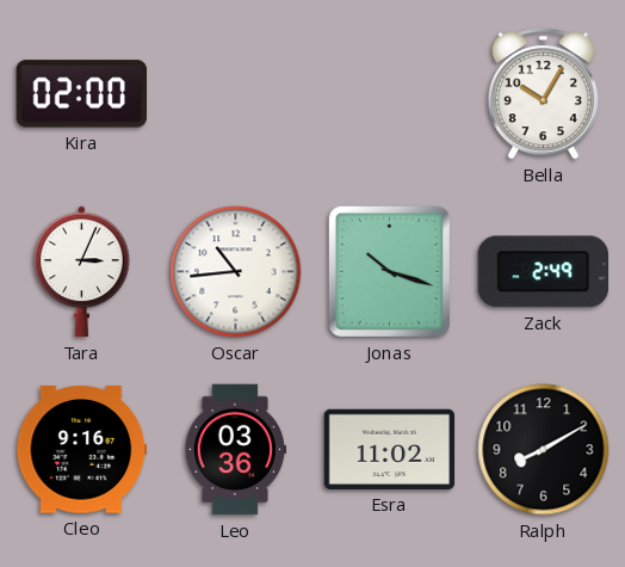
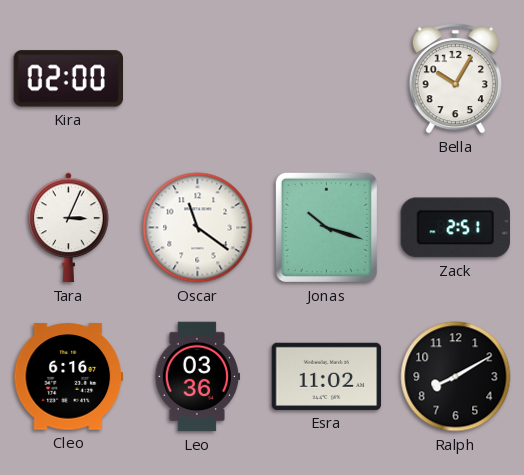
Oscar: 10:44 -> 11:21
Zack: 2:49 -> 2:51
Cleo: 9:16 -> 6:16
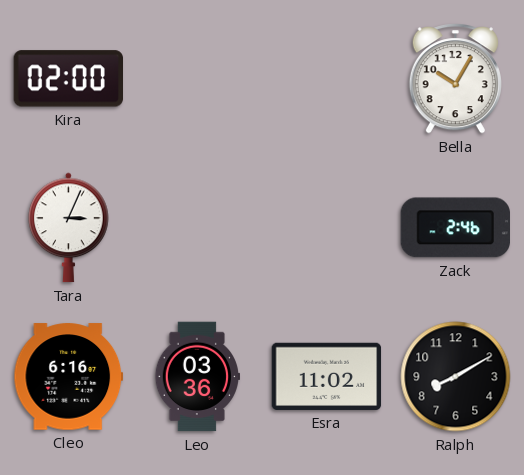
Oscar: 11:21 -> none
Jonas: 10:18 -> none
Zack: 2:51 -> 2:46
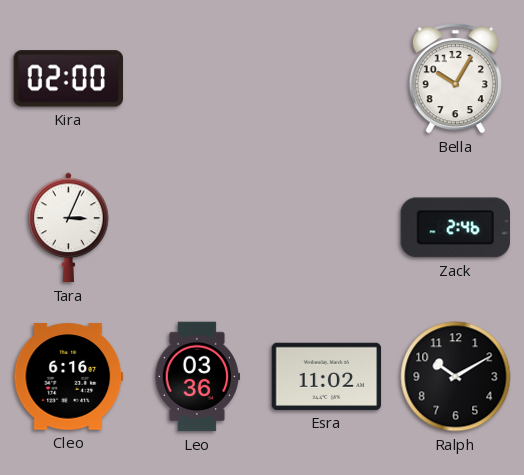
Ralph: 8:10 -> 10:10
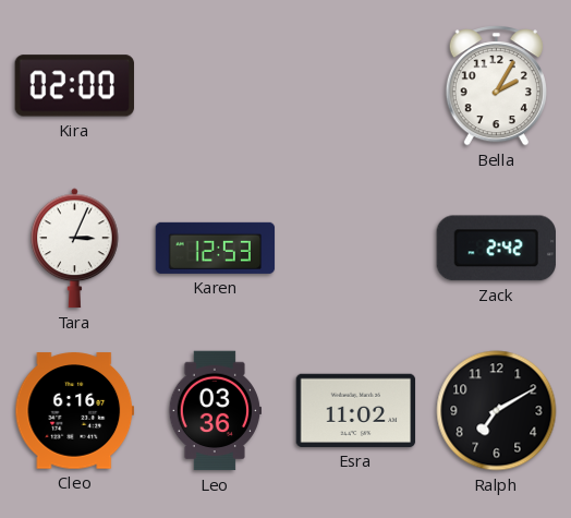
Bella: 10:05 -> 2:05
Karen: none -> 12:53
Zack: 2:46 -> 2:42
Ralph: 10:10 -> 7:10
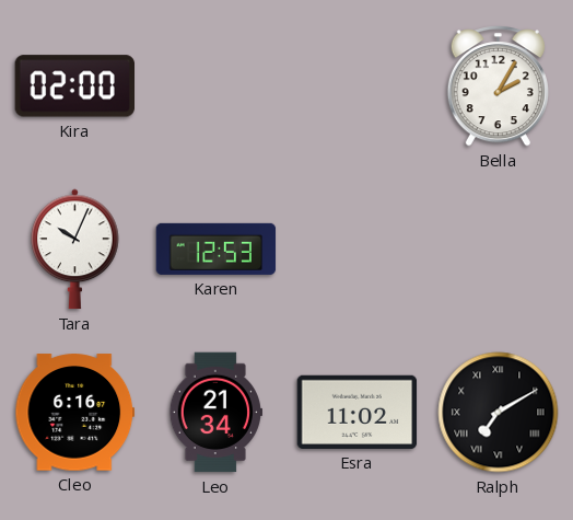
Tara: 3:04 -> 10:04
Zack: 2:42 -> none
Leo: 03:36 -> 21:34
Ralph numerals: Arabic -> Roman
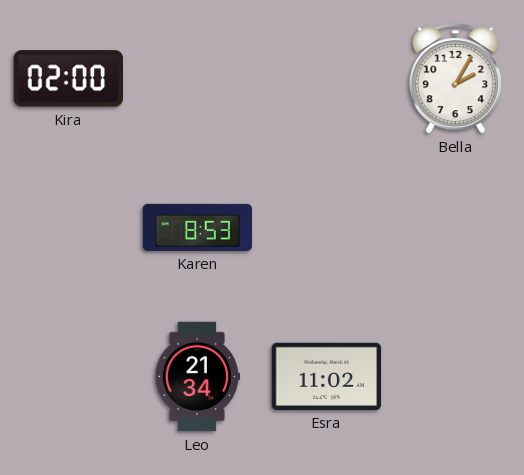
Tara: 10:04 -> none
Karen: 12:53 -> 8:53
Cleo: 6:16 -> none
Ralph: 7:10 -> none
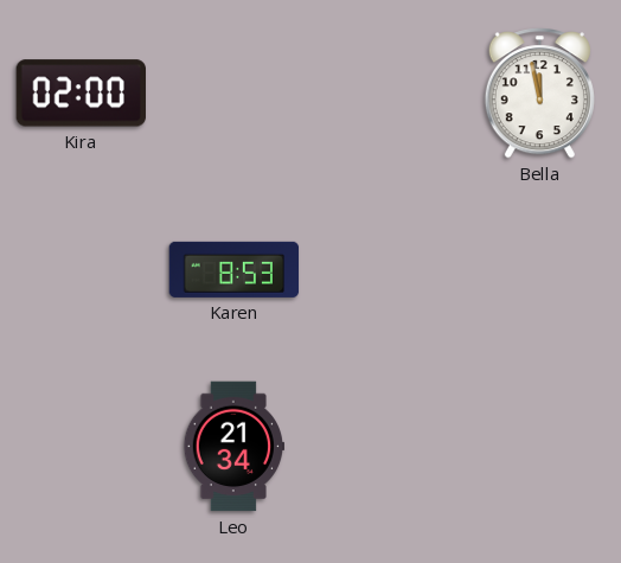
Bella: 2:05 -> 11:58
Esra: 11:02 -> none
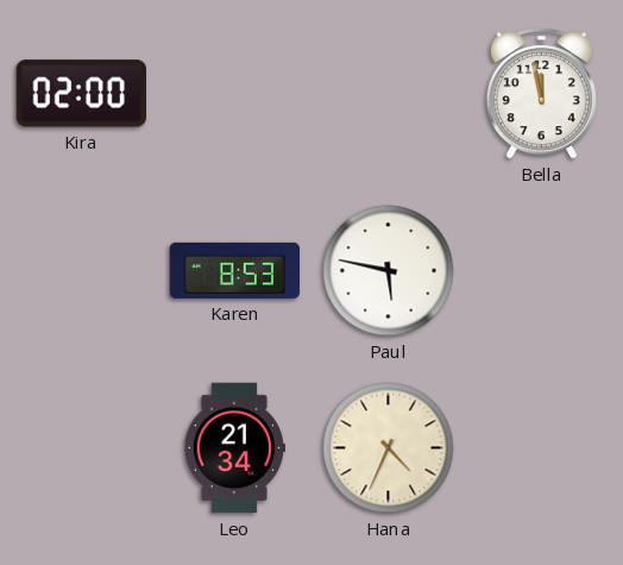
Paul: none -> 5:47
Hana: none -> 4:34
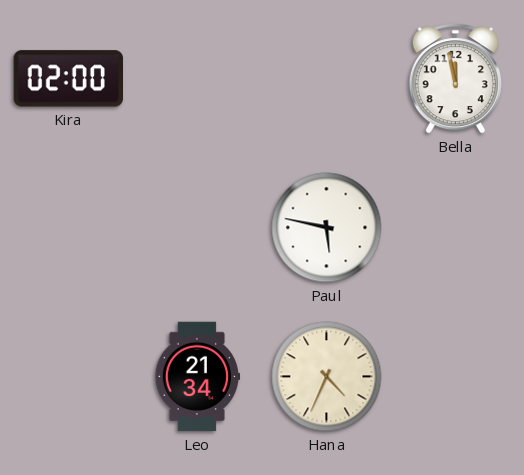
Karen: 8:53 -> none
